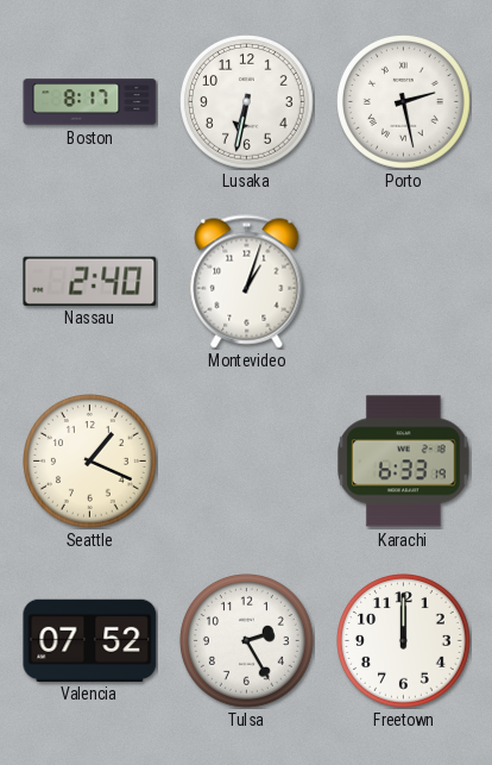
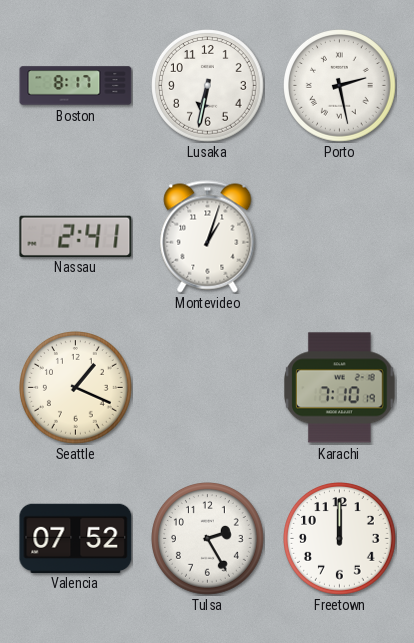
Nassau: 2:40 -> 2:41
Karachi: 6:33 -> 7:10
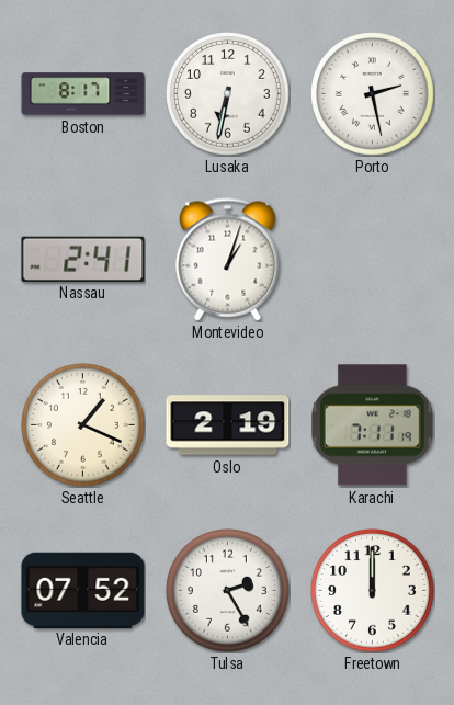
Oslo: none -> 2:19
Karachi: 7:10 -> 7:11
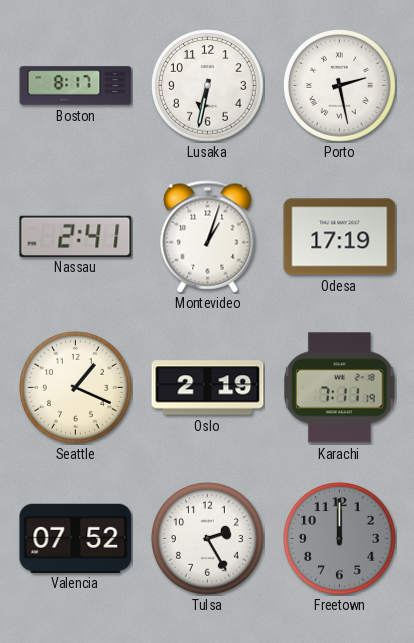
Odesa: none -> 17:19
Freetown dial: white -> grey
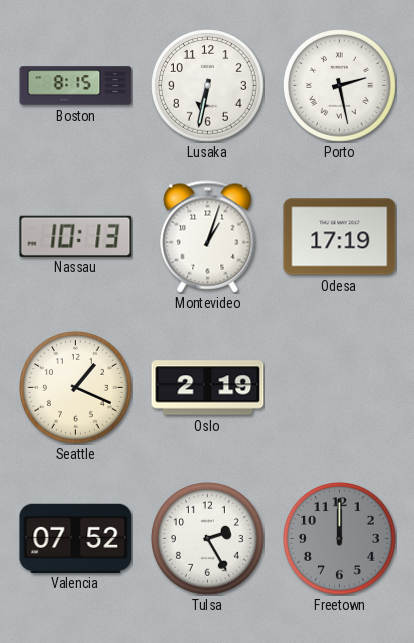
Boston: 8:17 -> 8:15
Nassau: 2:41 -> 10:13
Karachi: 7:11 -> none
